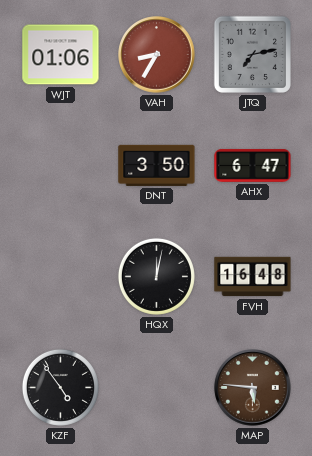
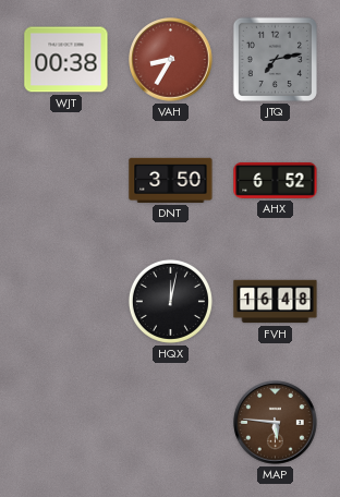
WJT: 01:06 -> 00:38
AHX: 6:47 -> 6:52
KZF: 4:54 -> none
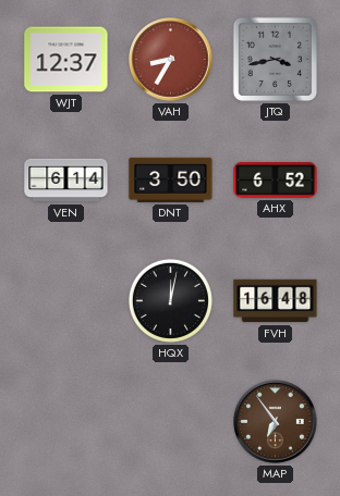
WJT: 00:38 -> 12:37
JTQ: 7:13 -> 3:43
VEN: none -> 6:14
MAP: 5:46 -> 6:54
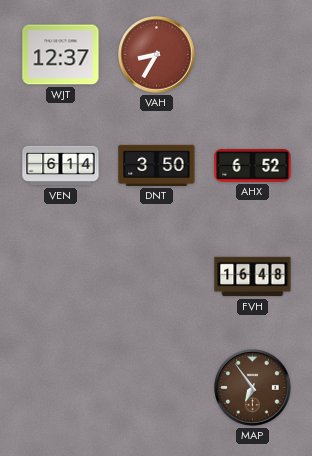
JTQ: 3:43 -> none
HQX: 12:02 -> none
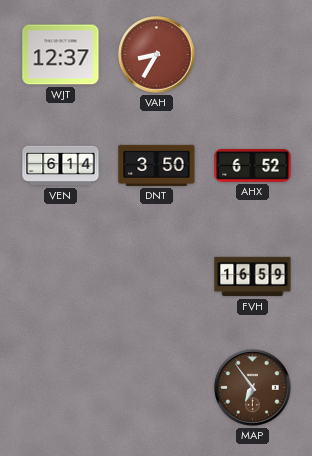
FVH: 16:48 -> 16:59
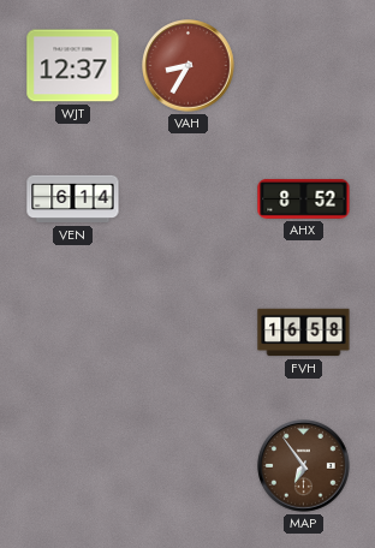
DNT: 3:50 -> none
AHX: 6:52 -> 8:52
FVH: 16:59 -> 16:58
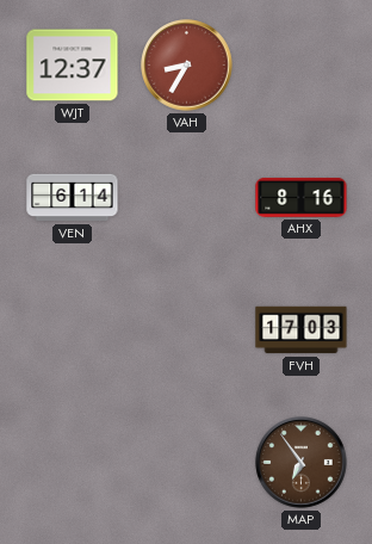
AHX: 8:52 -> 8:16
FVH: 16:58 -> 17:03
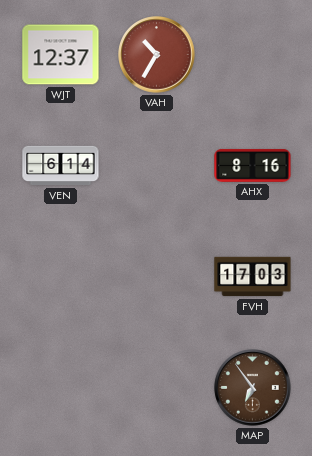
VAH: 8:35 -> 10:35
